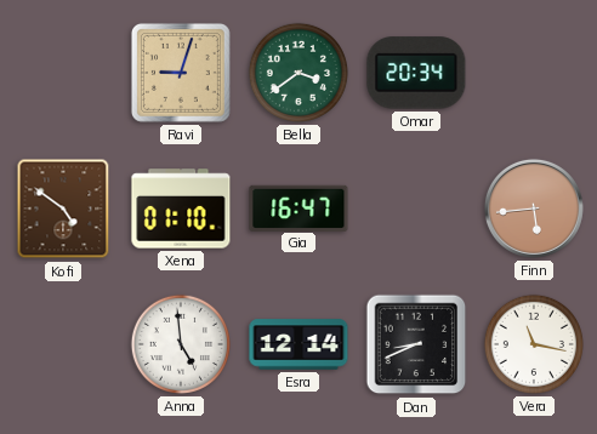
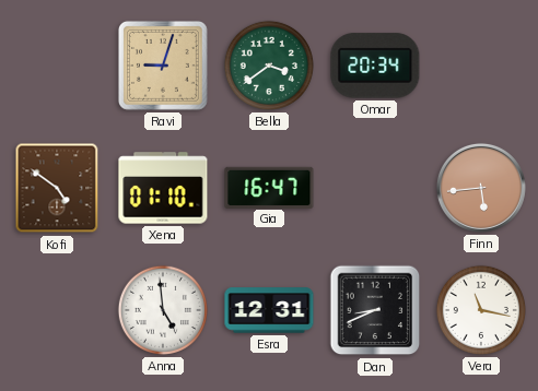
Esra: 12:14 -> 12:31
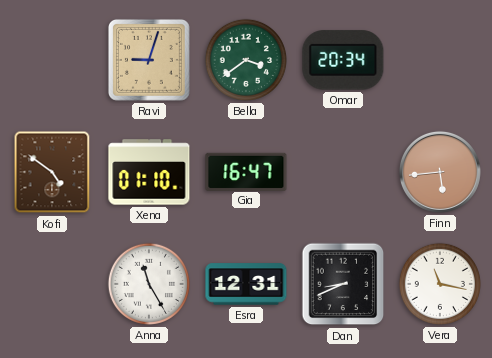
Anna: 4:59 -> 11:25
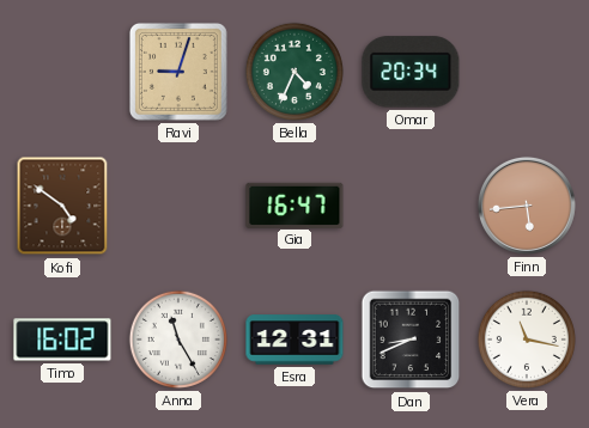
Bella: 3:39 -> 4:34
Xena: 01:10 -> none
Timo: none -> 16:02
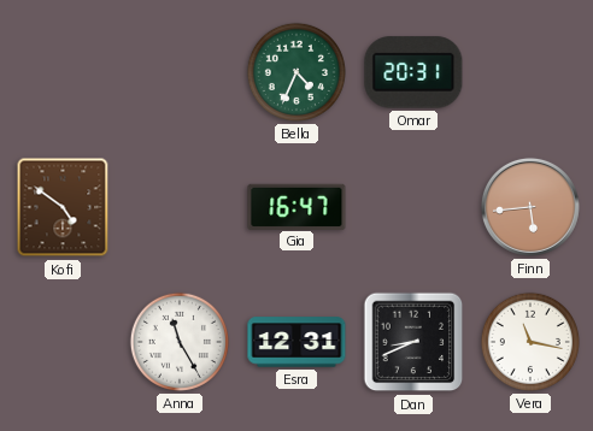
Ravi: 9:03 -> none
Omar: 20:34 -> 20:31
Timo: 16:02 -> none
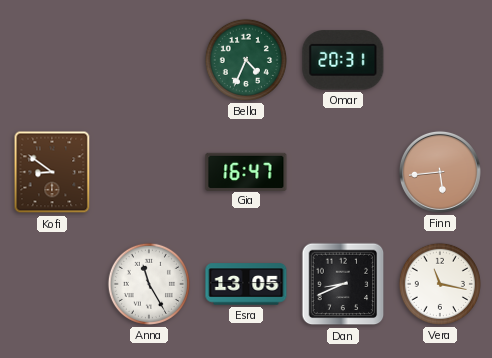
Kofi: 4:51 -> 8:51
Esra: 12:31 -> 13:05
